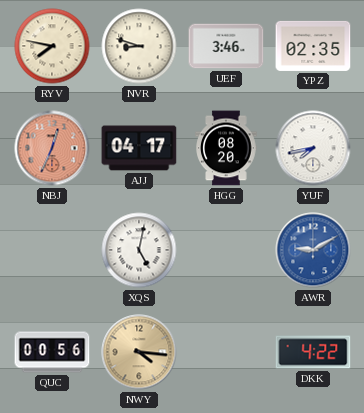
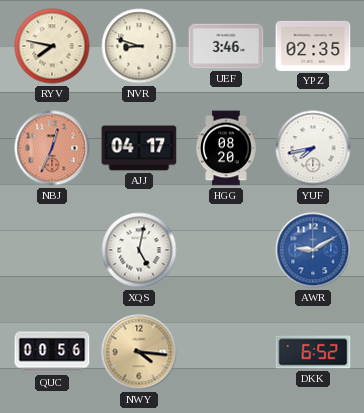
DKK: 4:22 -> 6:52
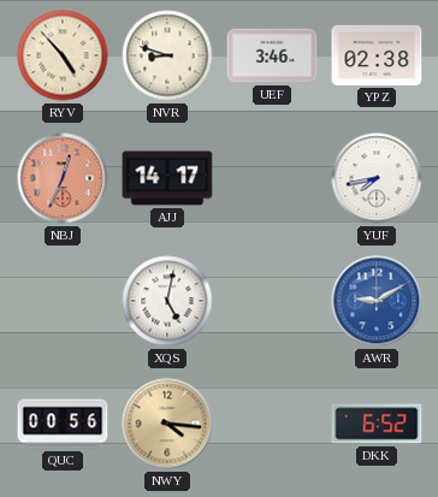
RYV: 7:47 -> 4:53
YPZ: 02:35 -> 02:38
AJJ: 04:17 -> 14:17
HGG: 08:20 -> none
